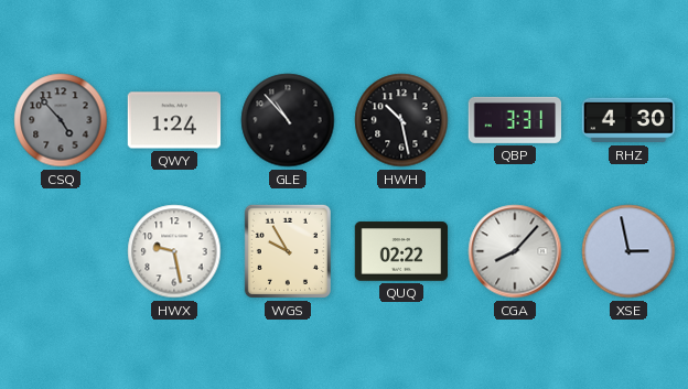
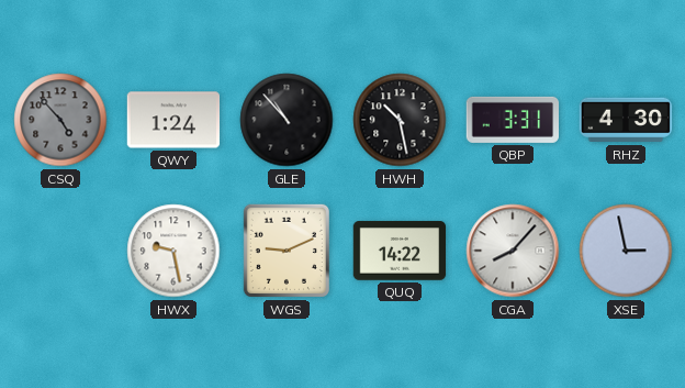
WGS: 9:55 -> 9:11
QUQ: 02:22 -> 14:22
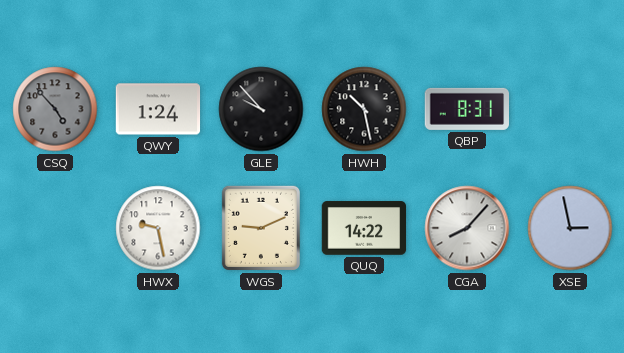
GLE: 10:53 -> 9:53
QBP: 3:31 -> 8:31
RHZ: 4:30 -> none
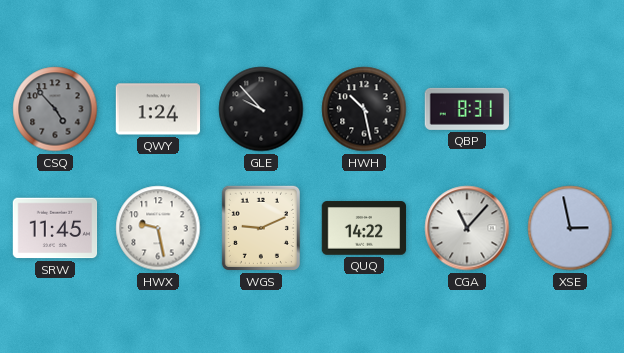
SRW: none -> 11:45
CGA: 8:07 -> 11:07
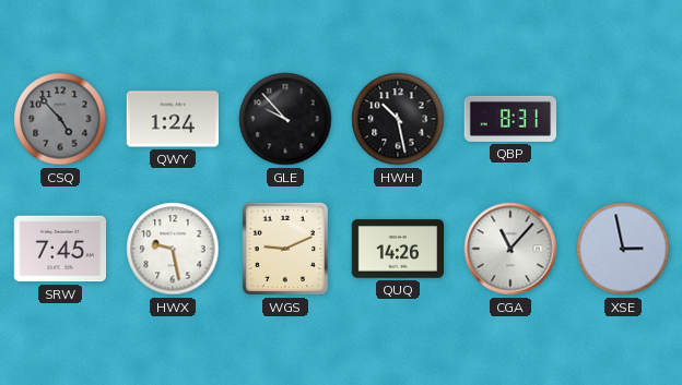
SRW: 11:45 -> 7:45
QUQ: 14:22 -> 14:26
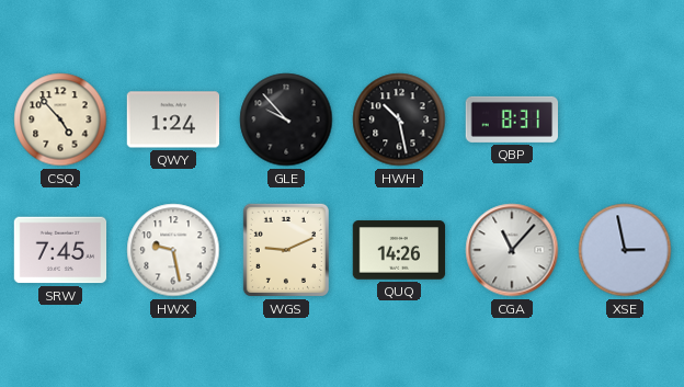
CSQ dial: grey -> cream
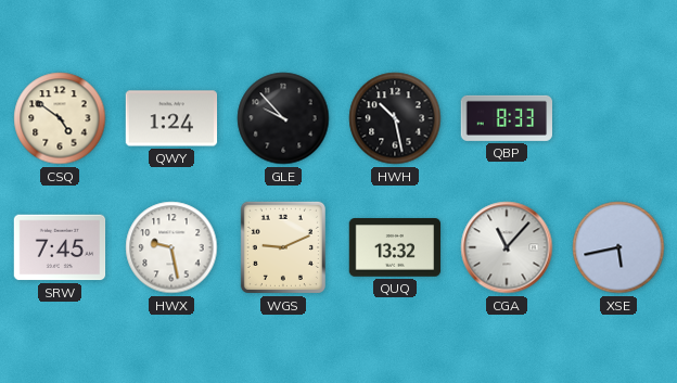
CSQ: 4:53 -> 4:51
QBP: 8:31 -> 8:33
QUQ: 14:26 -> 13:32
XSE: 2:58 -> 5:43
